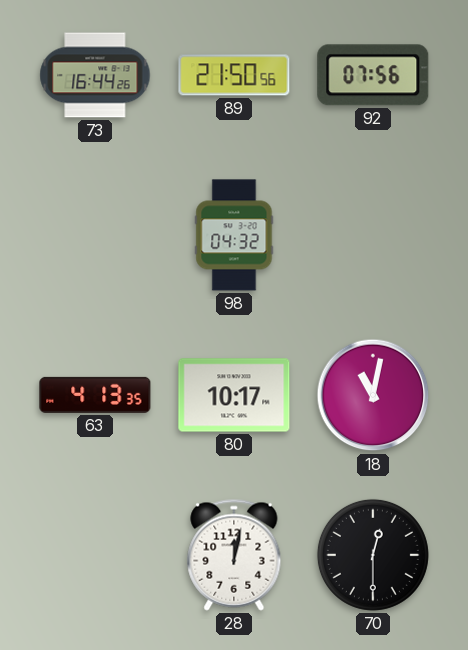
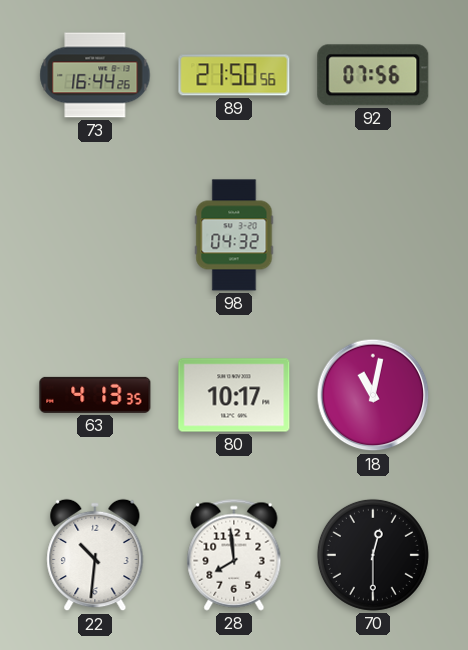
22: none -> 10:31
28: 12:02 -> 7:59
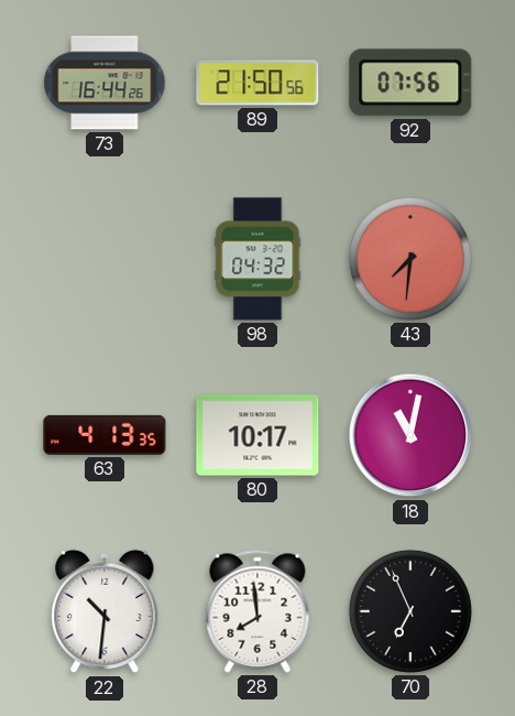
43: none -> 7:31
70: 12:30 -> 6:56
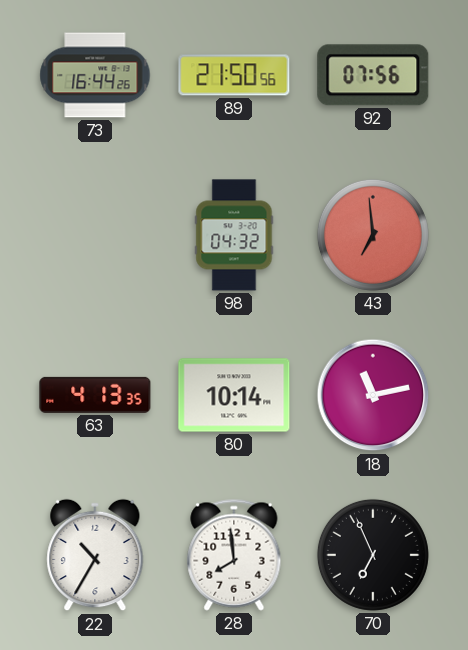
43: 7:31 -> 6:59
80: 10:17 -> 10:14
18: 11:02 -> 11:13
22: 10:31 -> 10:35
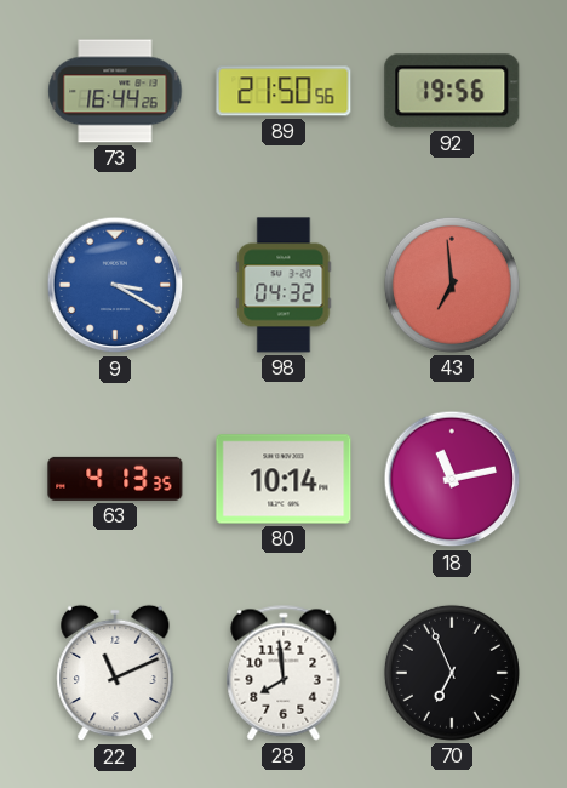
92: 07:56 -> 19:56
9: none -> 3:20
22: 10:35 -> 11:11
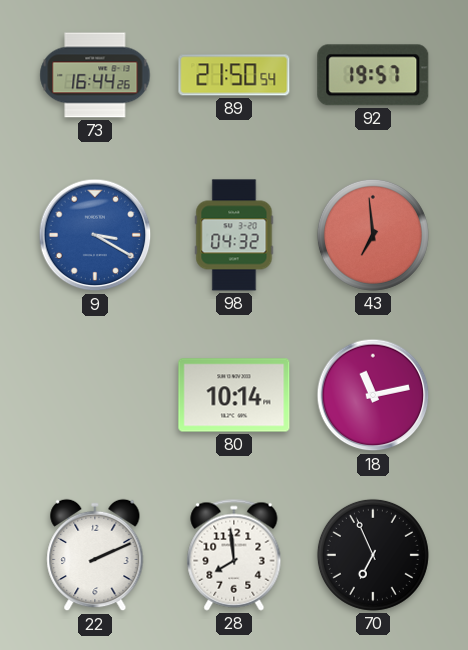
89: 21:50:56 -> 21:50:54
92: 19:56 -> 19:57
63: 4:13 -> none
22: 11:11 -> 2:11
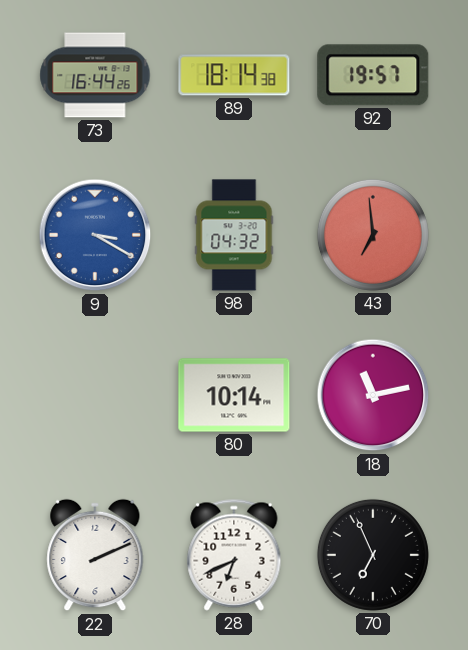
89: 21:50 -> 18:14
28: 7:59 -> 6:41
